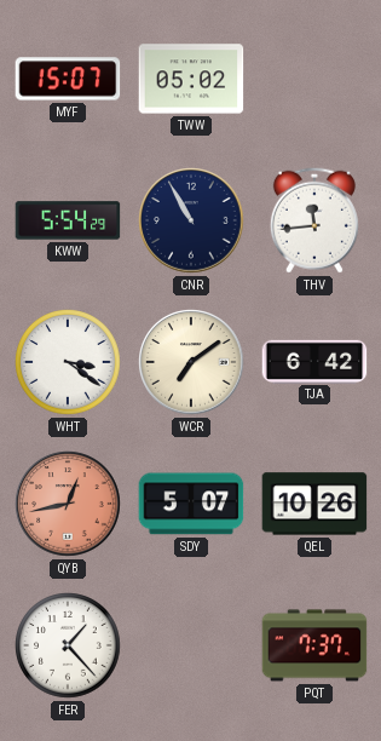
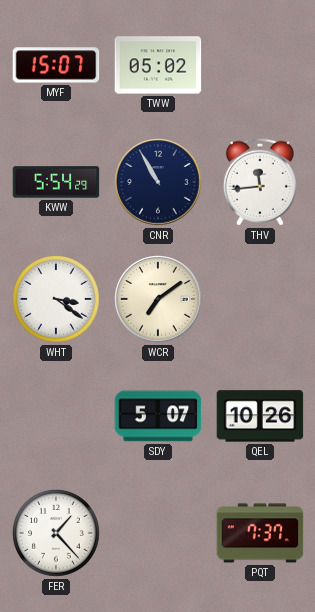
TJA: 6:42 -> none
QYB: 12:43 -> none
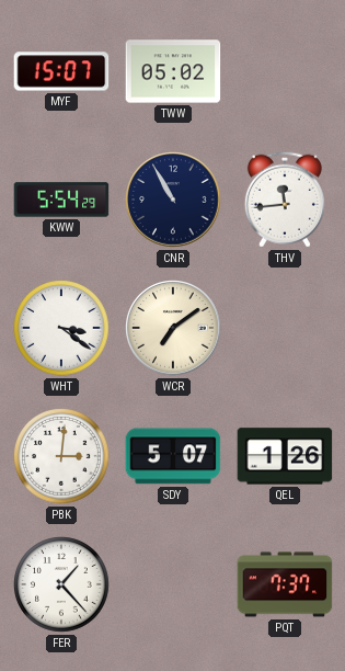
PBK: none -> 3:01
QEL: 10:26 -> 1:26
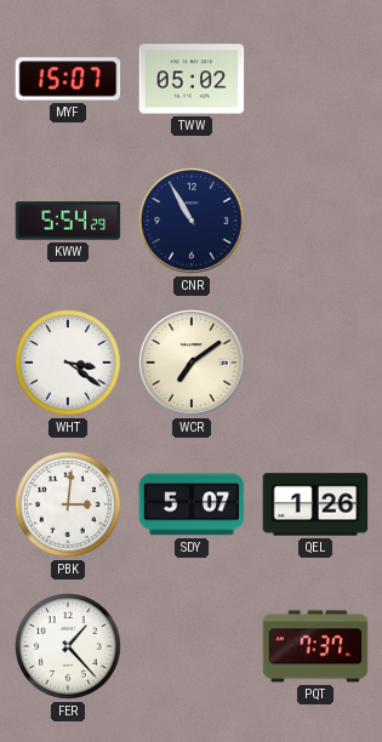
THV: 11:44 -> none
